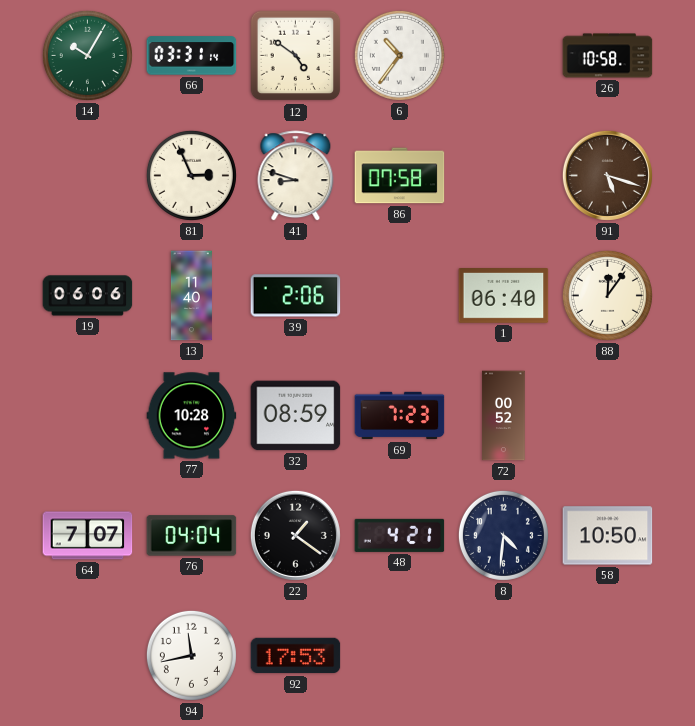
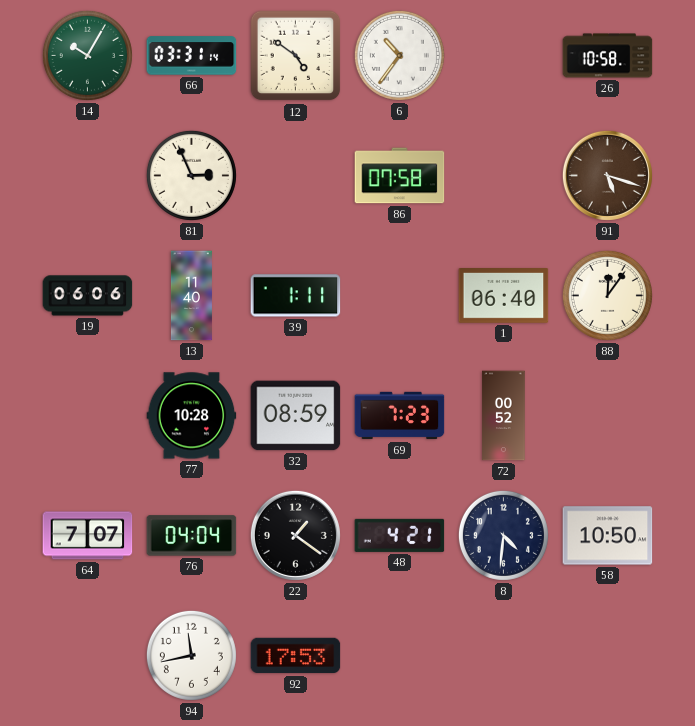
41: 8:48 -> none
39: 2:06 -> 1:11
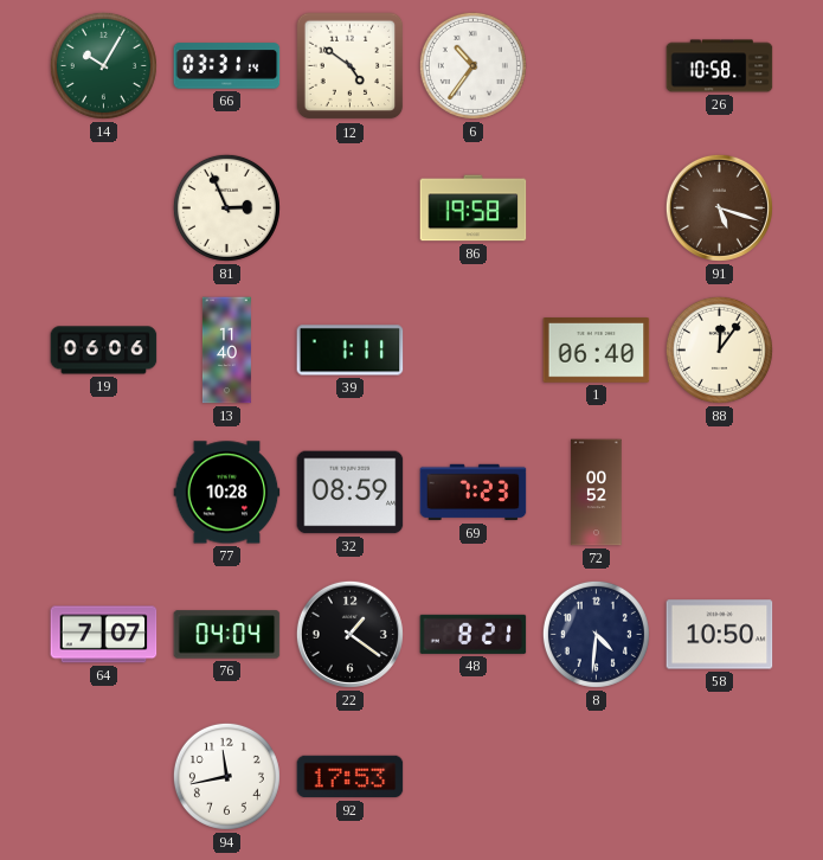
86: 07:58 -> 19:58
48: 4:21 -> 8:21
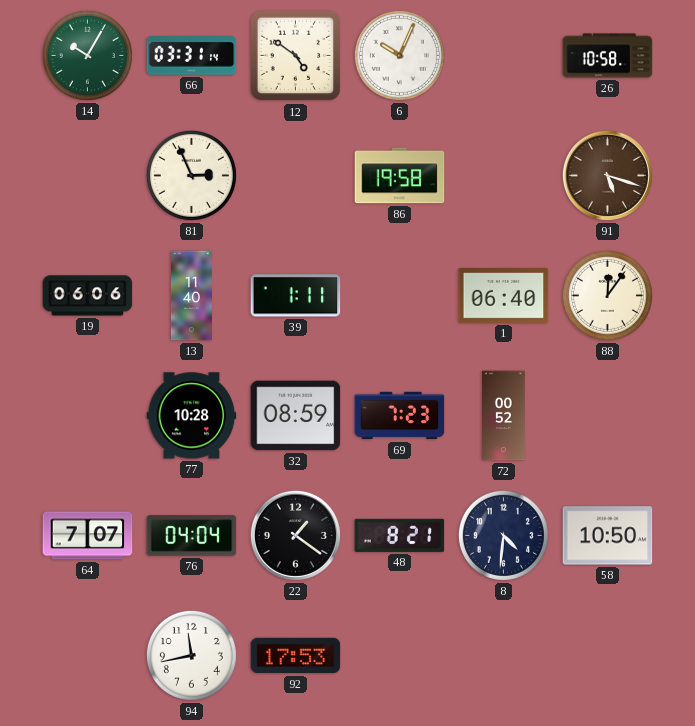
6: 10:36 -> 10:04
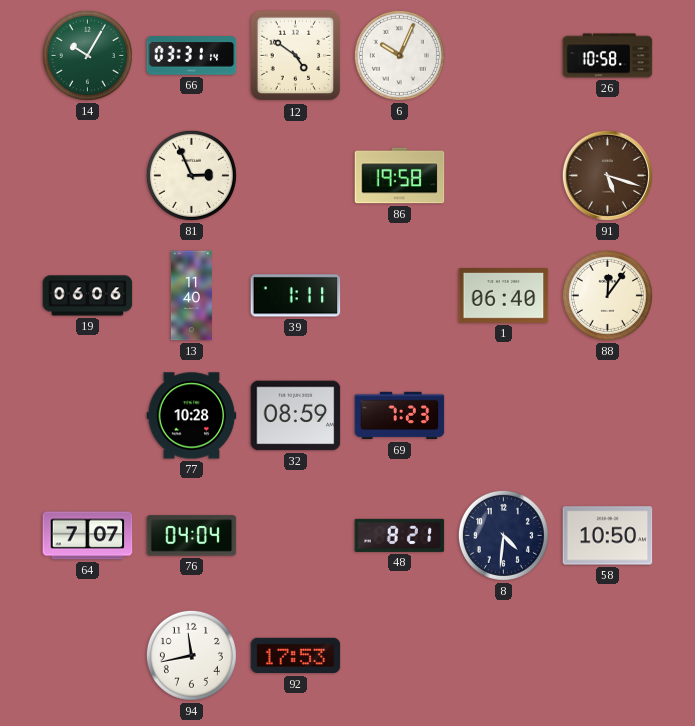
72: 00:52 -> none
22: 1:21 -> none
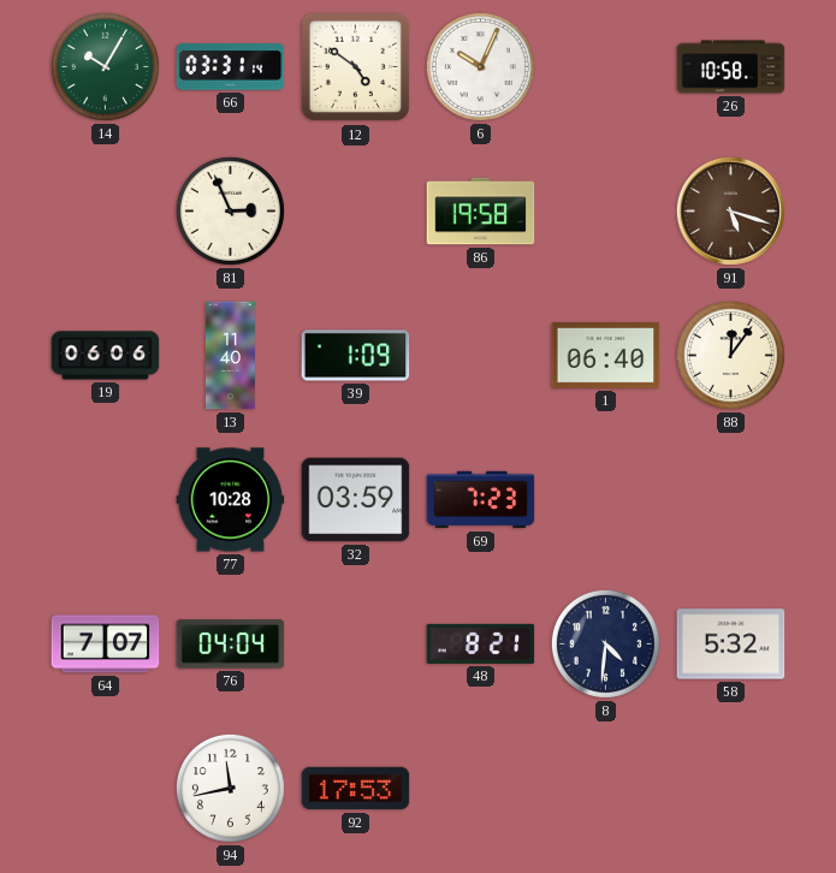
39: 1:11 -> 1:09
32: 08:59 -> 03:59
58: 10:50 -> 5:32
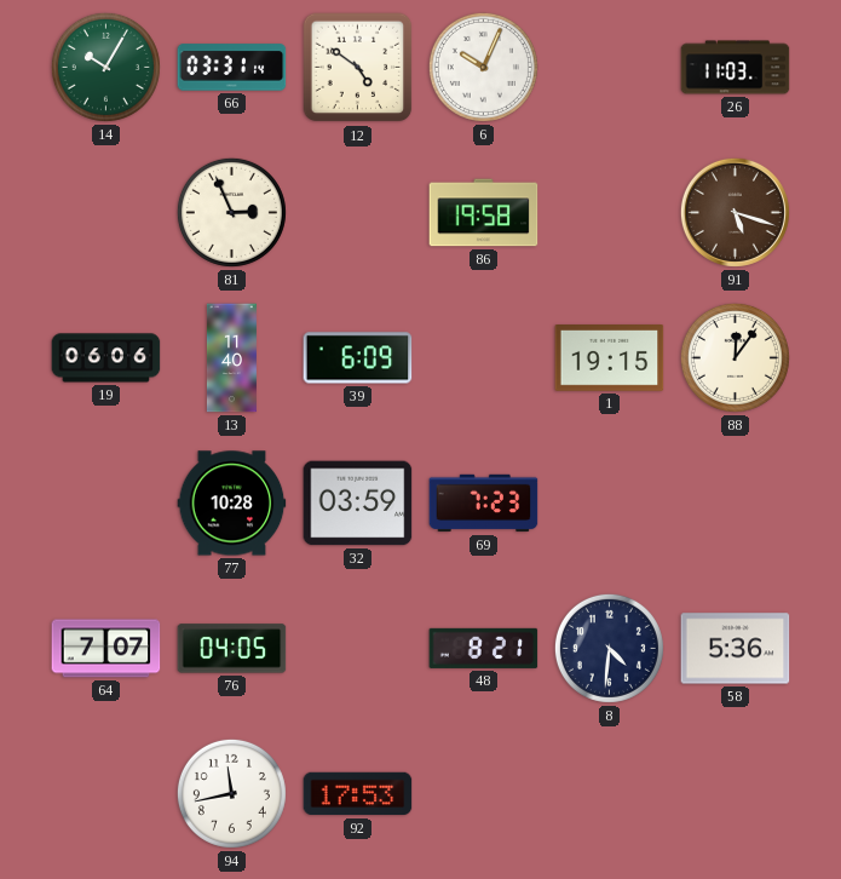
26: 10:58 -> 11:03
39: 1:09 -> 6:09
1: 06:40 -> 19:15
76: 04:04 -> 04:05
58: 5:32 -> 5:36
